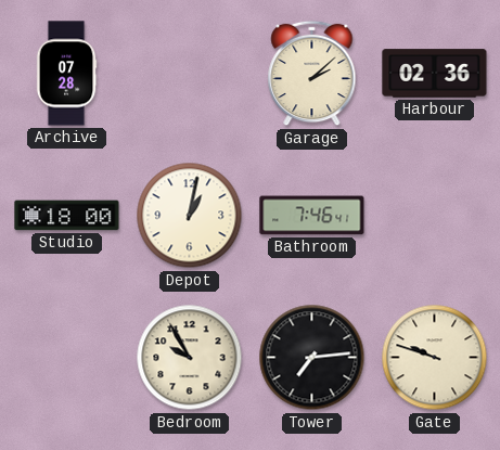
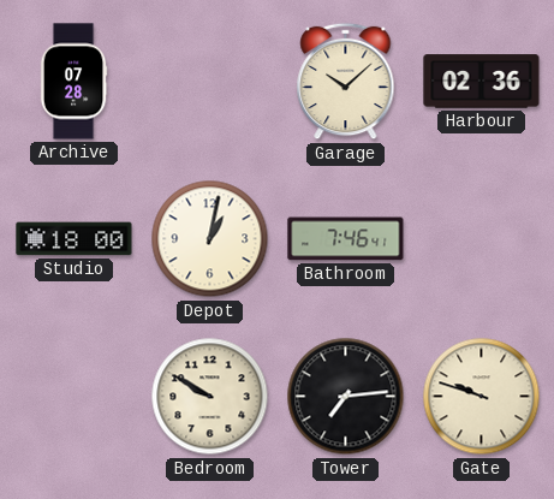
Garage: 2:08 -> 10:08
Bedroom: 9:55 -> 9:50
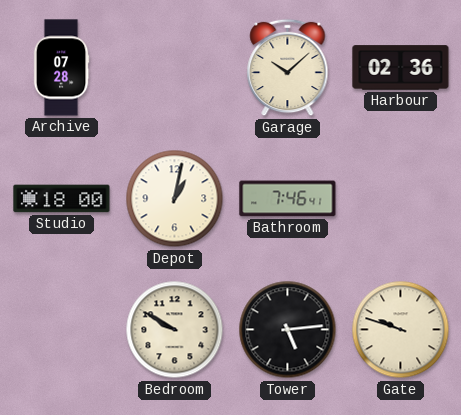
Tower: 7:14 -> 5:14
